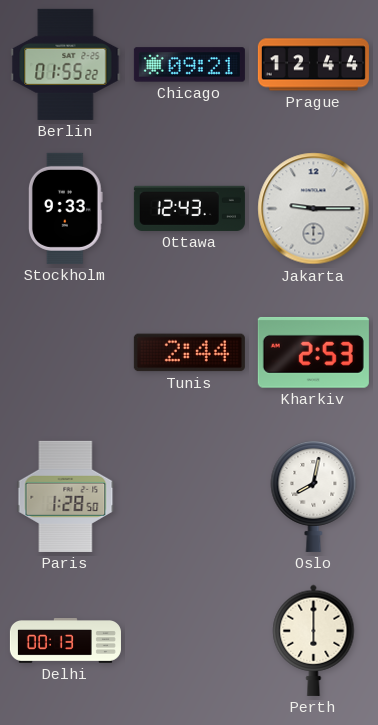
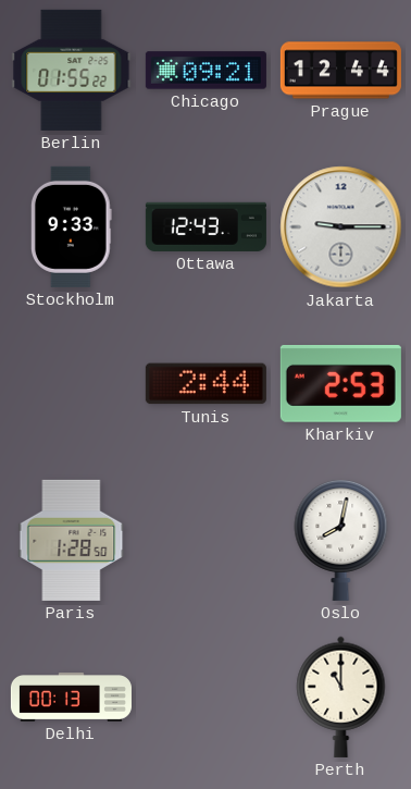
Perth: 6:00 -> 11:00
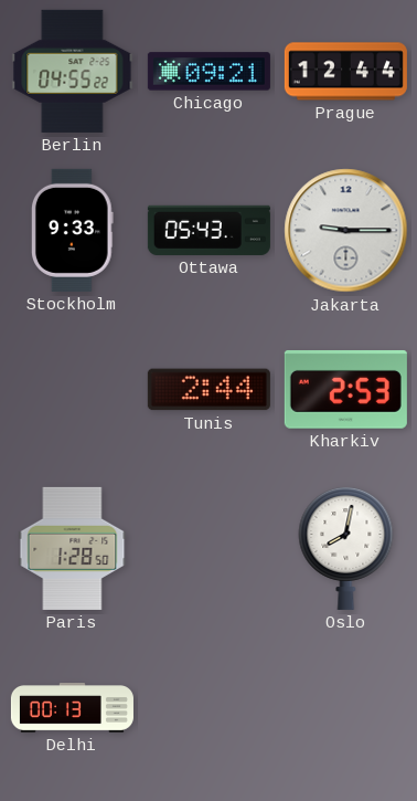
Berlin: 01:55 -> 04:55
Ottawa: 12:43 -> 05:43
Perth: 11:00 -> none
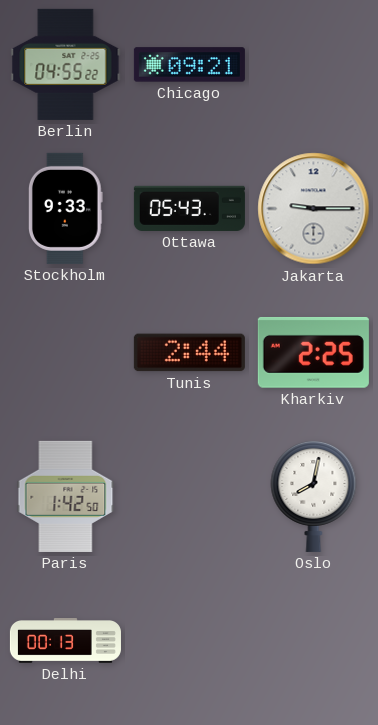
Prague: 12:44 -> none
Kharkiv: 2:53 -> 2:25
Paris: 1:28 -> 1:42
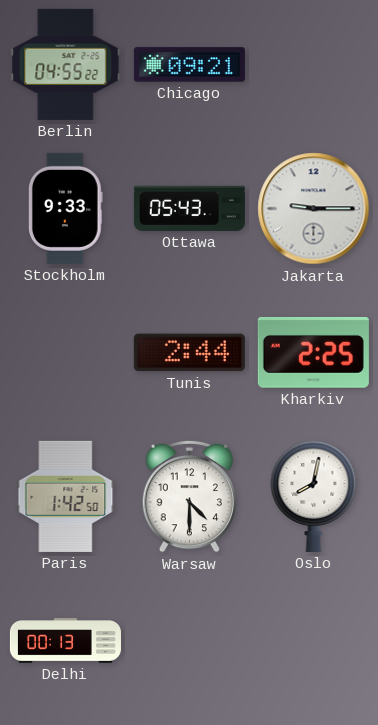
Warsaw: none -> 4:30
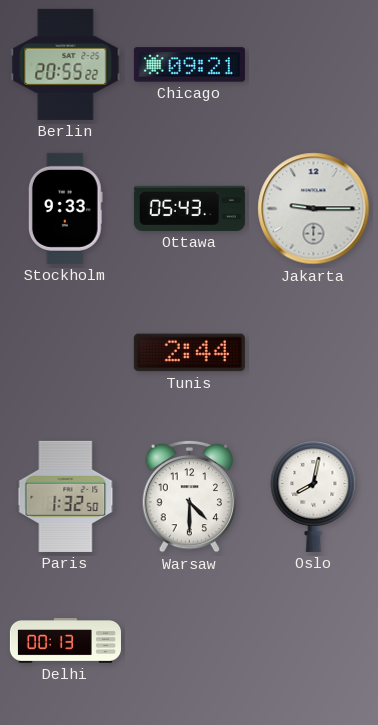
Berlin: 04:55 -> 20:55
Kharkiv: 2:25 -> none
Paris: 1:42 -> 1:32
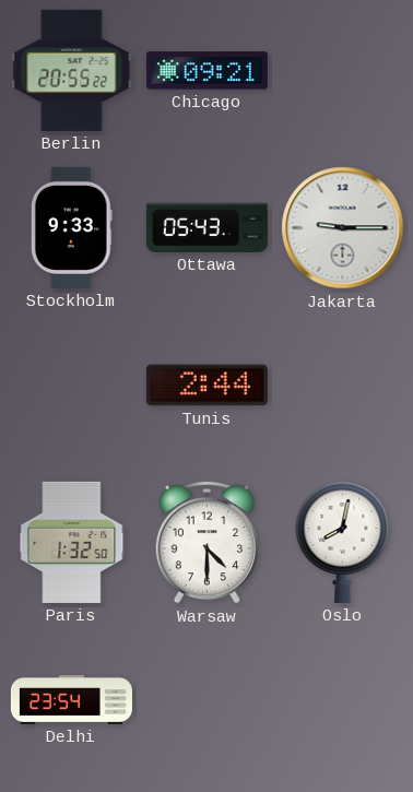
Delhi: 00:13 -> 23:54
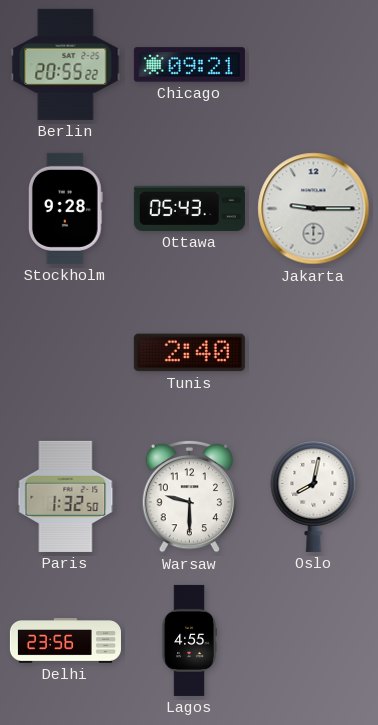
Stockholm: 9:33 -> 9:28
Tunis: 2:44 -> 2:40
Warsaw: 4:30 -> 9:30
Delhi: 23:54 -> 23:56
Lagos: none -> 4:55
